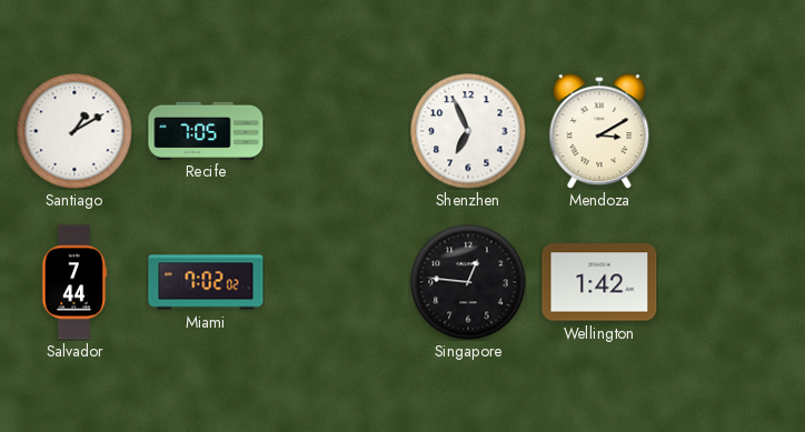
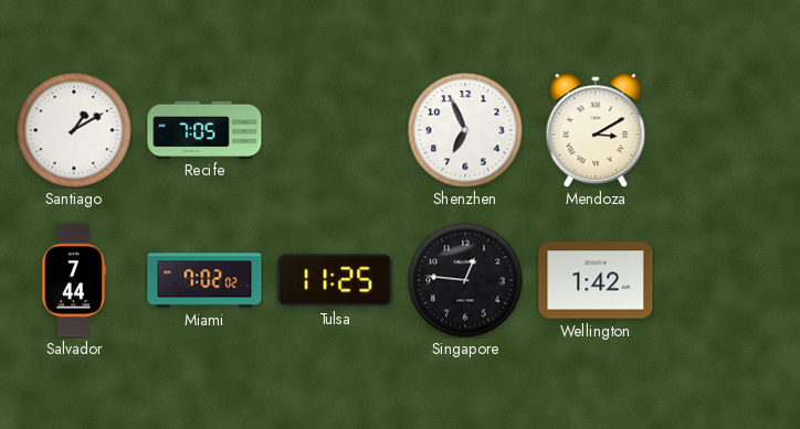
Tulsa: none -> 11:25
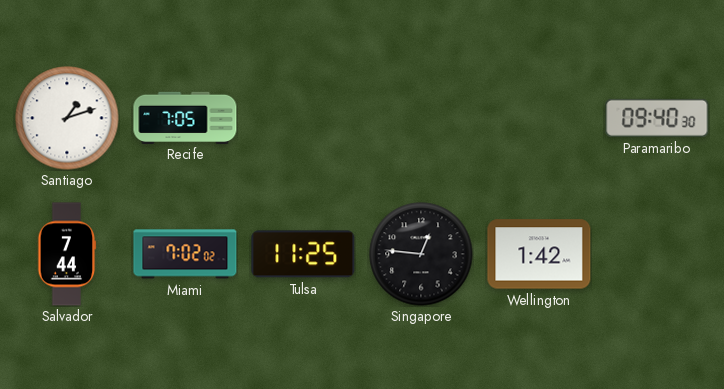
Santiago: 1:10 -> 1:12
Shenzhen: 6:56 -> none
Mendoza: 3:10 -> none
Paramaribo: none -> 09:40
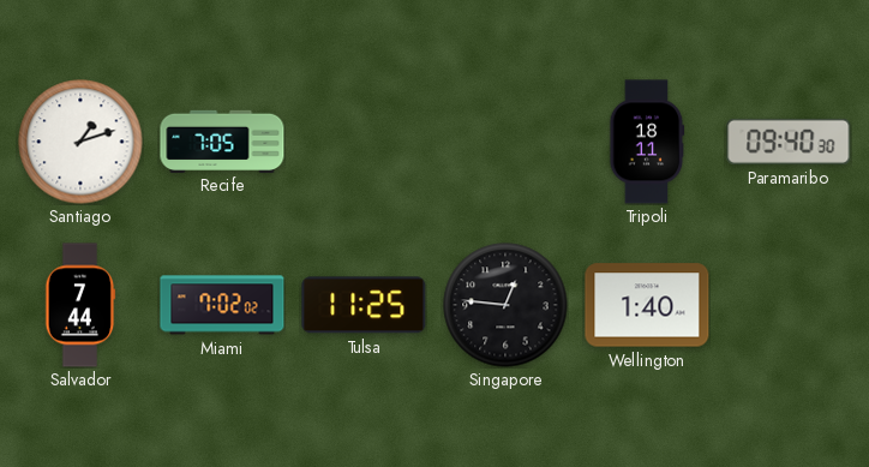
Tripoli: none -> 18:11
Wellington: 1:42 -> 1:40
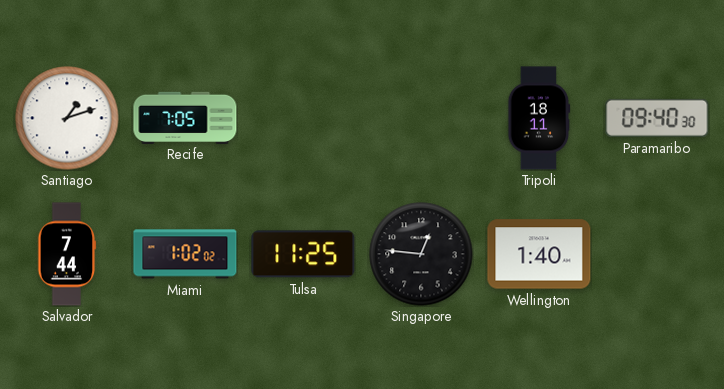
Miami: 7:02 -> 1:02
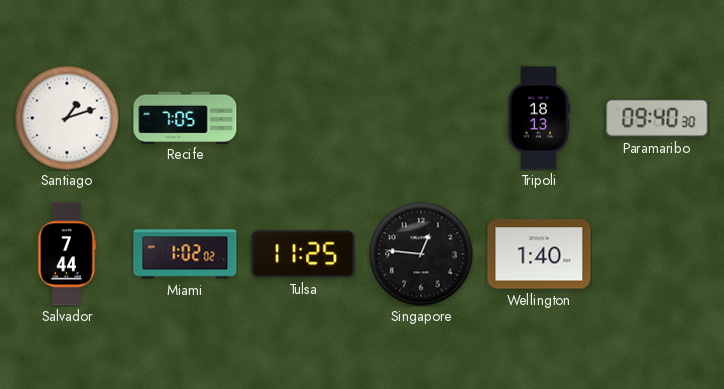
Tripoli: 18:11 -> 18:13
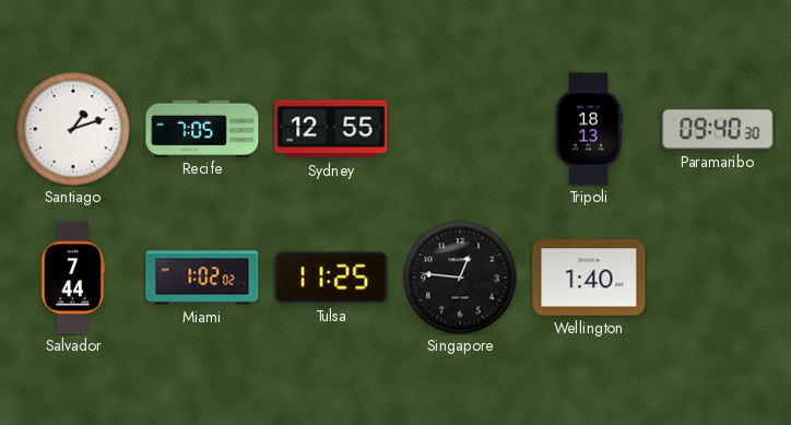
Sydney: none -> 12:55
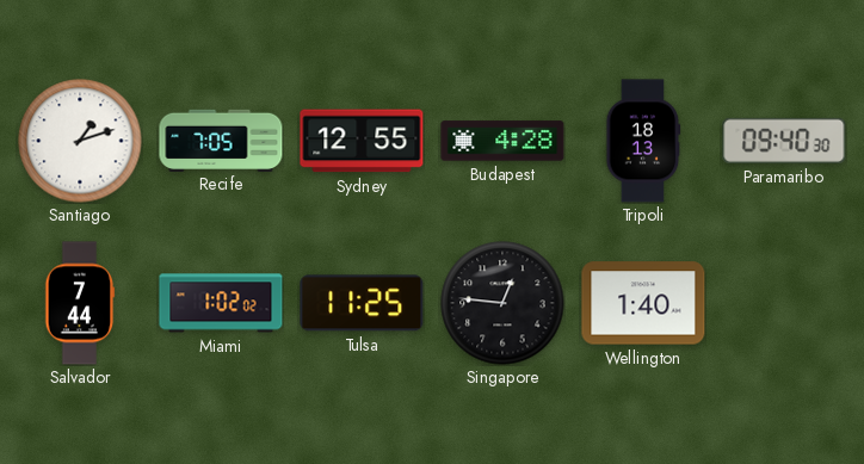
Budapest: none -> 4:28
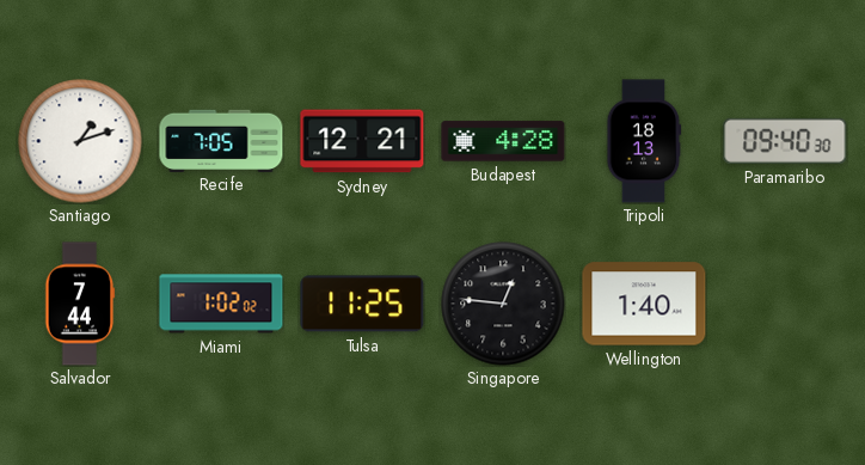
Sydney: 12:55 -> 12:21
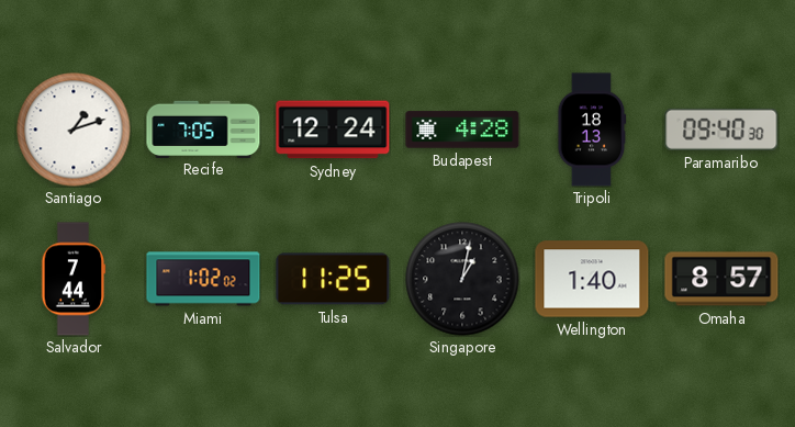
Sydney: 12:21 -> 12:24
Singapore: 12:46 -> 1:02
Omaha: none -> 8:57
